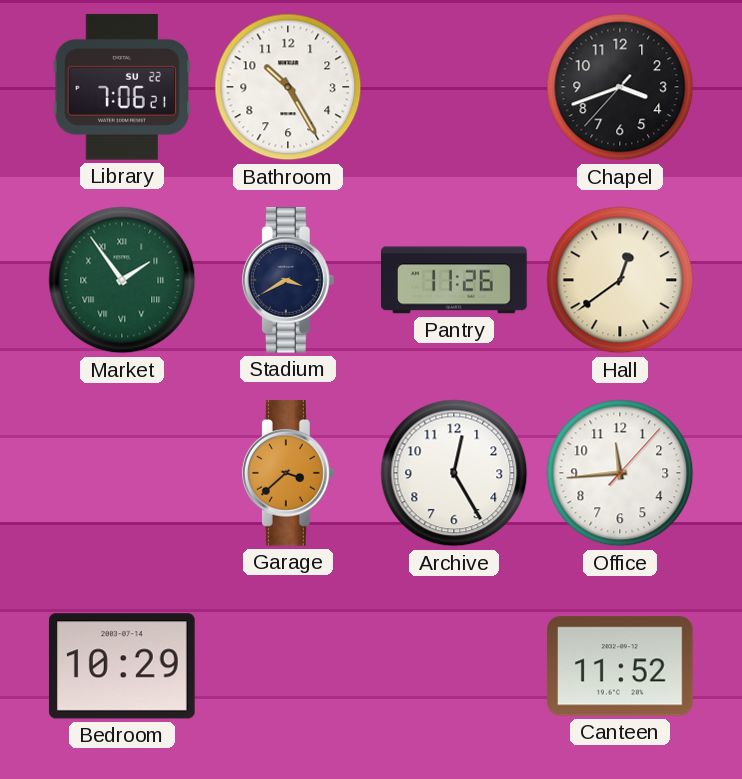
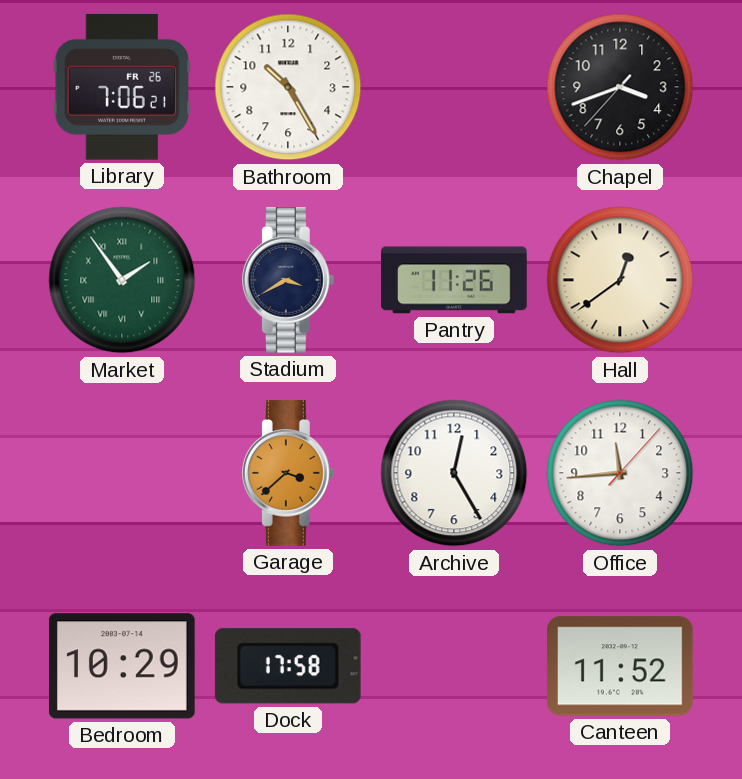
Library date: SU 22 -> FR 26
Dock: none -> 17:58
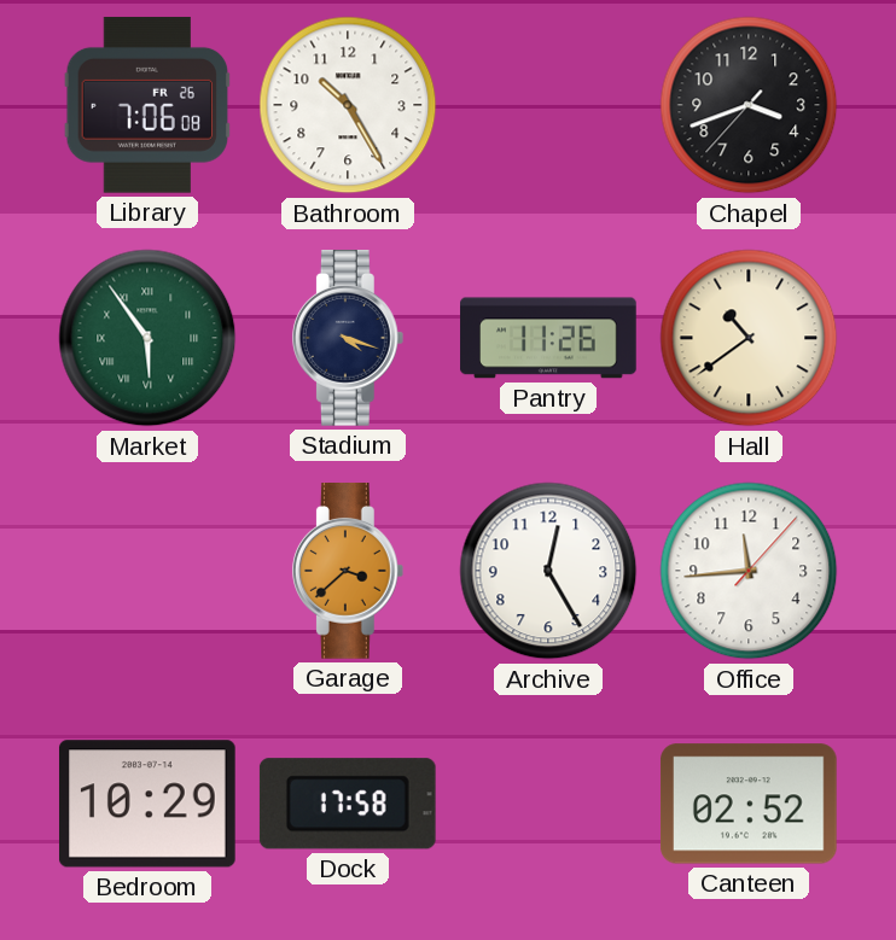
Library: 7:06:21 -> 7:06:08
Market: 1:54 -> 5:54
Stadium: 3:40 -> 4:18
Hall: 12:39 -> 10:39
Canteen: 11:52 -> 02:52
